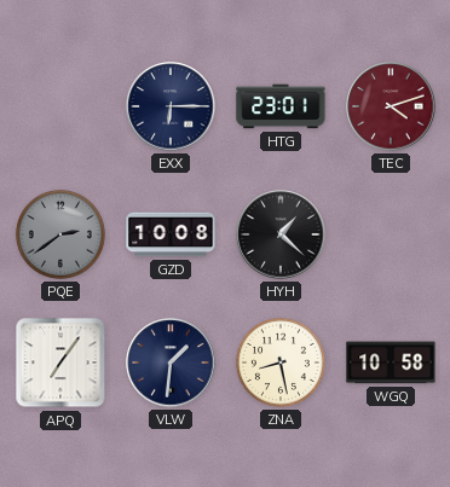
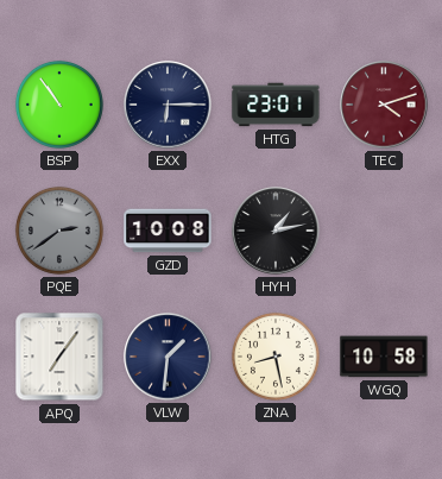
BSP: none -> 10:54
HYH: 1:22 -> 1:13
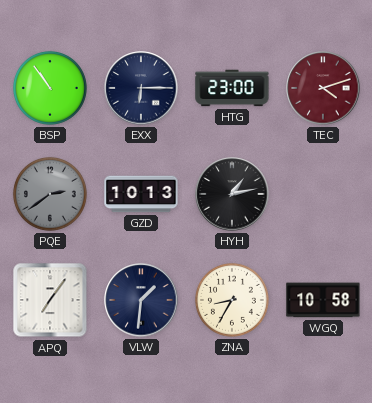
HTG: 23:01 -> 23:00
GZD: 10:08 -> 10:13
ZNA: 8:28 -> 8:35
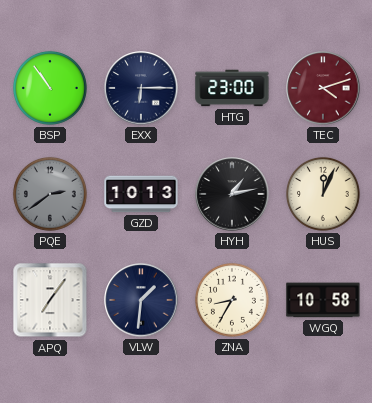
HUS: none -> 12:04
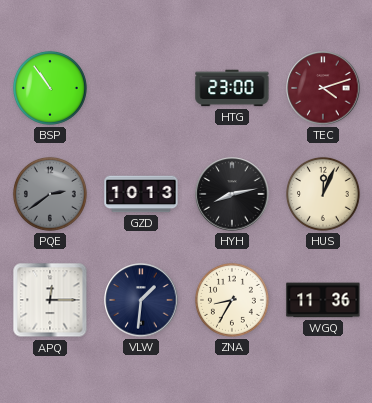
EXX: 6:15 -> none
HYH: 1:13 -> 8:13
APQ: 7:06 -> 12:15
WGQ: 10:58 -> 11:36
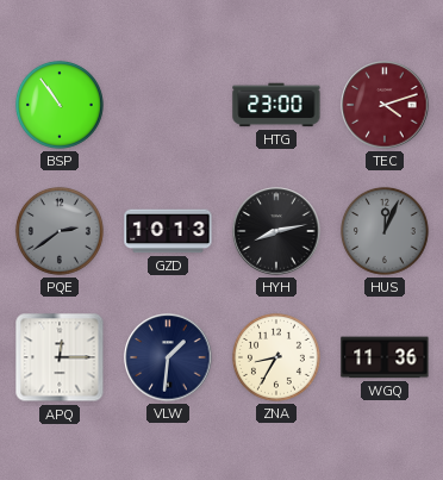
HUS dial: cream -> grey
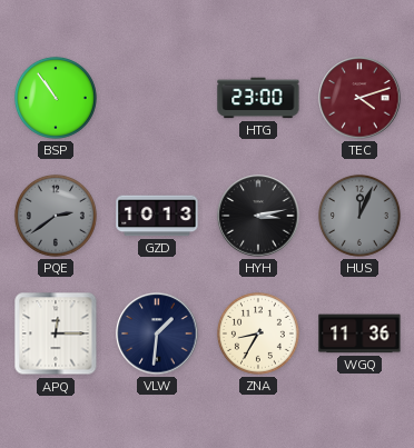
HYH: 8:13 -> 3:13
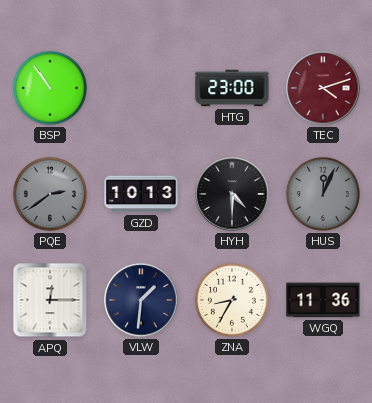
HYH: 3:13 -> 4:30
